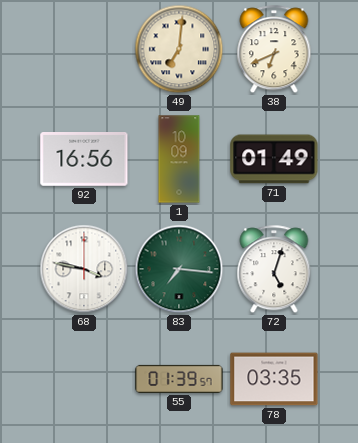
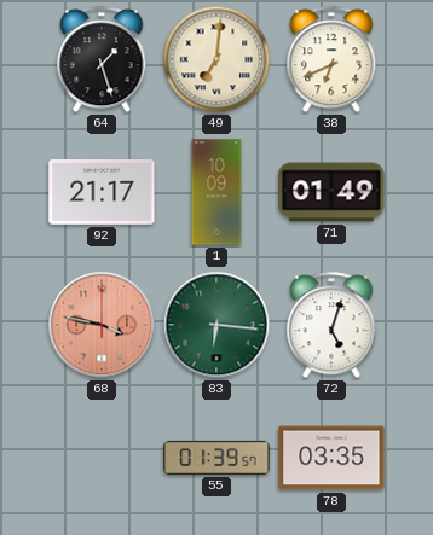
64: none -> 1:27
92: 16:56 -> 21:17
68 dial: white -> salmon
83: 7:16 -> 6:16
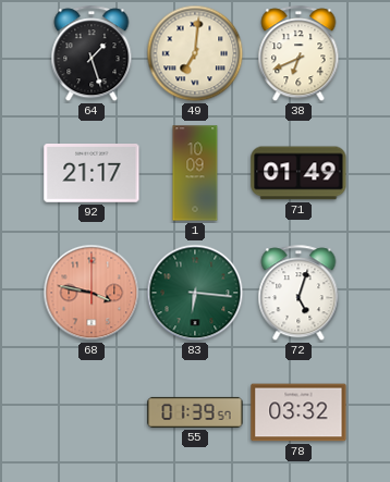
78: 03:35 -> 03:32
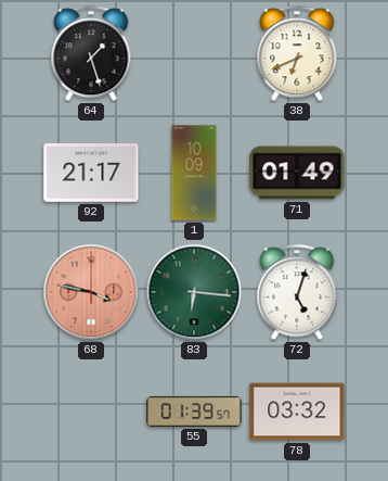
49: 7:01 -> none
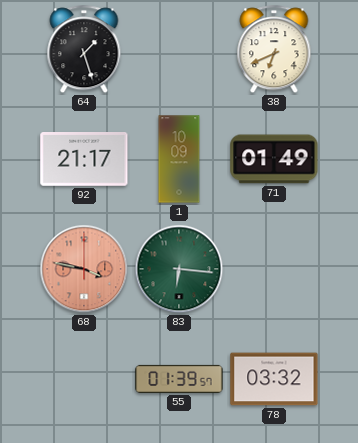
72: 5:03 -> none
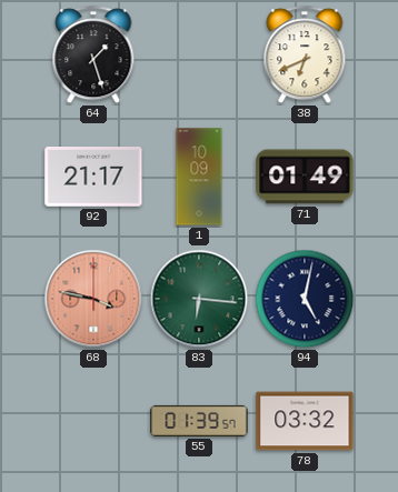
94: none -> 5:02
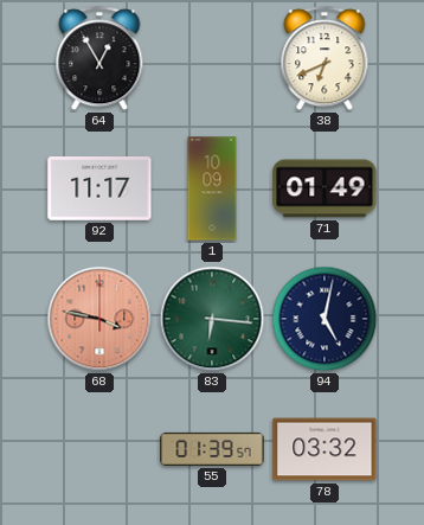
64: 1:27 -> 12:55
92: 21:17 -> 11:17
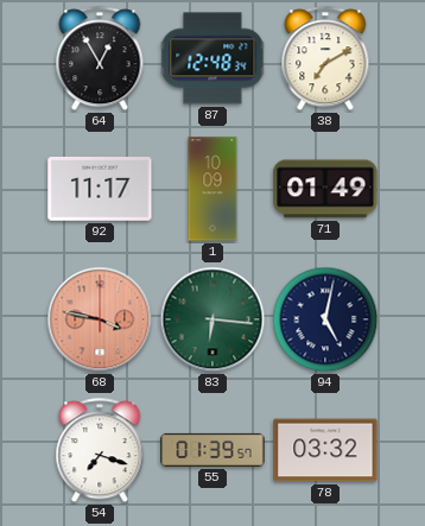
87: none -> 12:48
38: 6:41 -> 7:10
54: none -> 7:18
